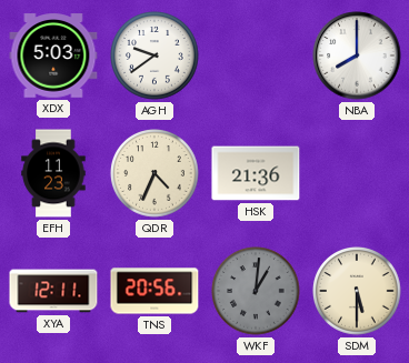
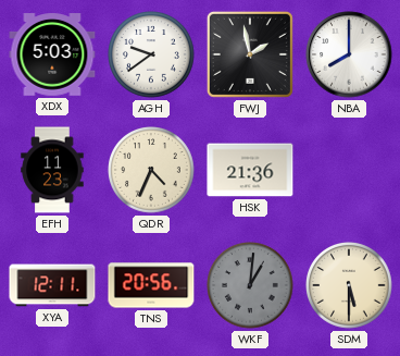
FWJ: none -> 1:58
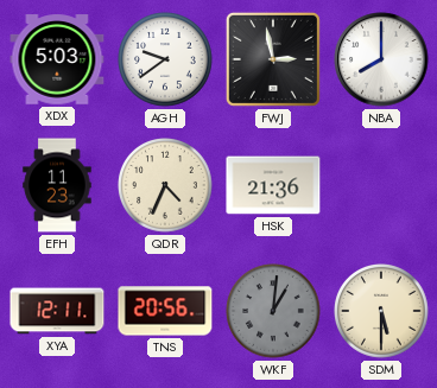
FWJ: 1:58 -> 2:58
